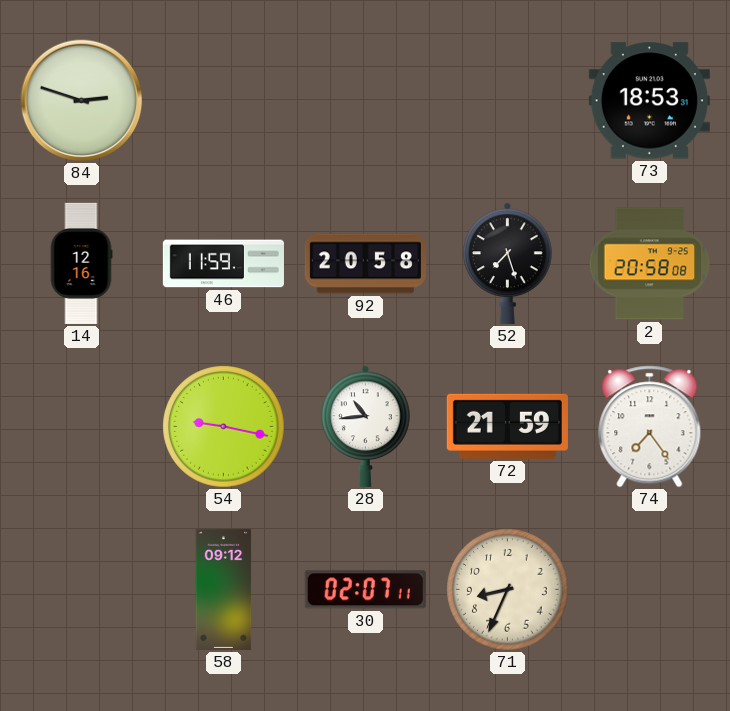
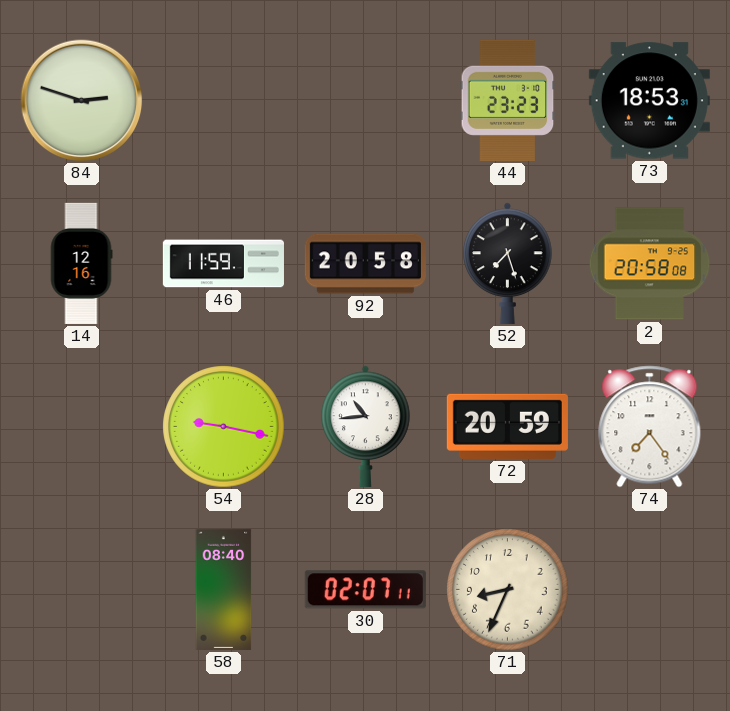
44: none -> 23:23
72: 21:59 -> 20:59
58: 09:12 -> 08:40
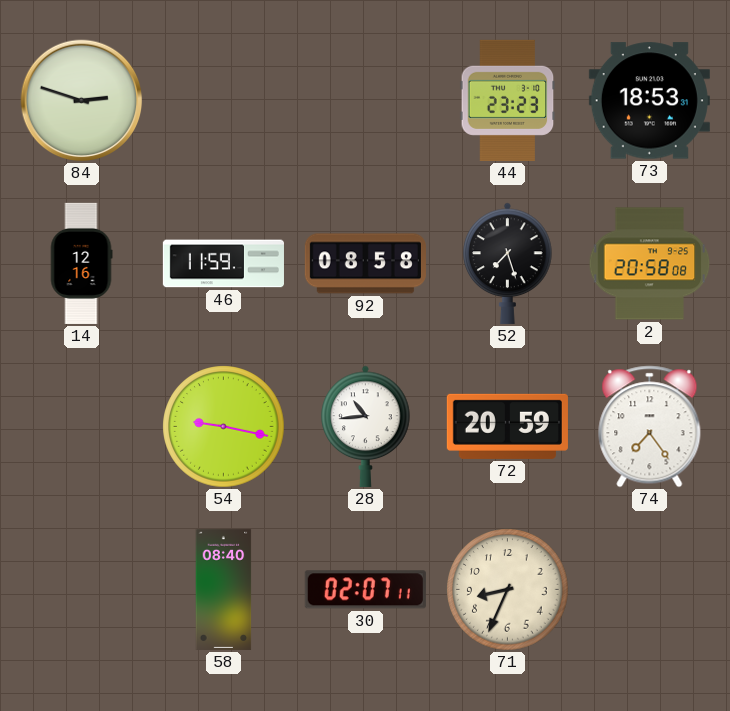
92: 20:58 -> 08:58
